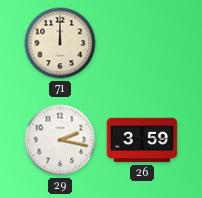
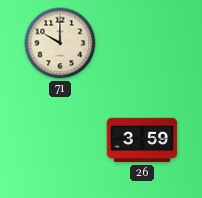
71: 12:00 -> 10:00
29: 2:17 -> none
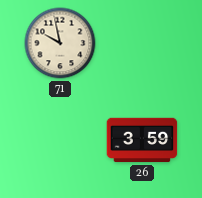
71: 10:00 -> 9:58
